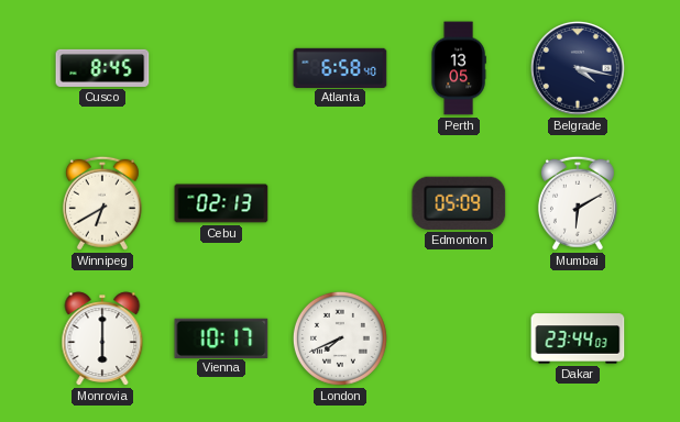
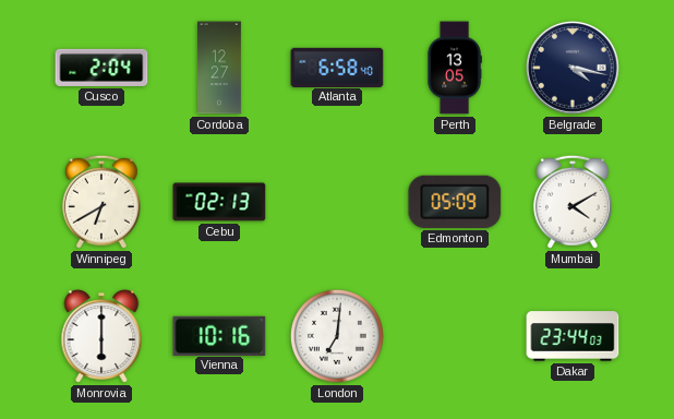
Cusco: 8:45 -> 2:04
Cordoba: none -> 12:27
Mumbai: 6:10 -> 4:10
Vienna: 10:17 -> 10:16
London: 7:41 -> 7:01
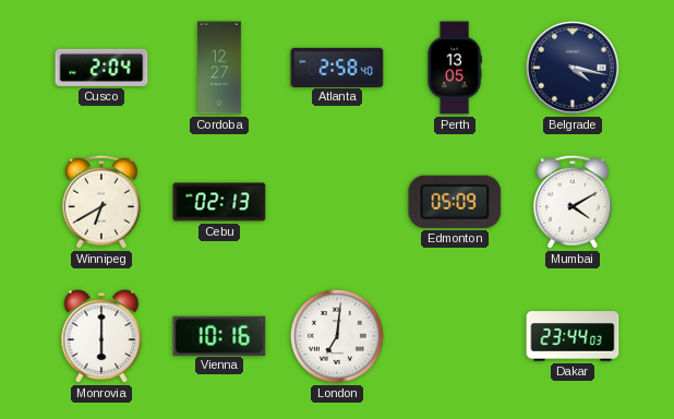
Atlanta: 6:58 -> 2:58
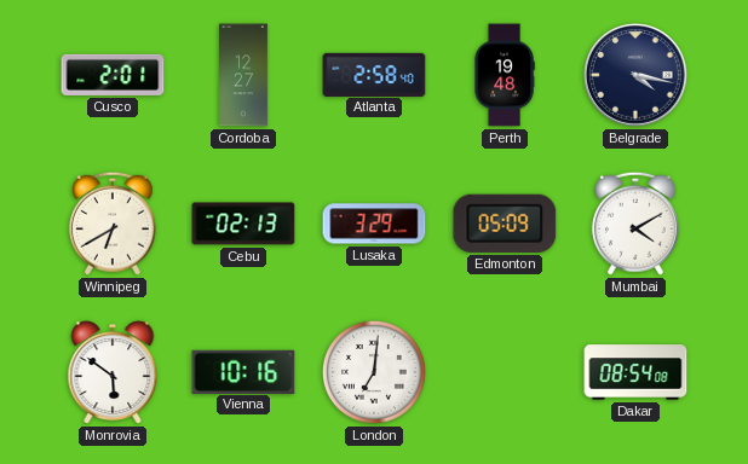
Cusco: 2:04 -> 2:01
Perth: 13:05 -> 19:48
Lusaka: none -> 3:29
Monrovia: 6:00 -> 5:51
Dakar: 23:44 -> 08:54
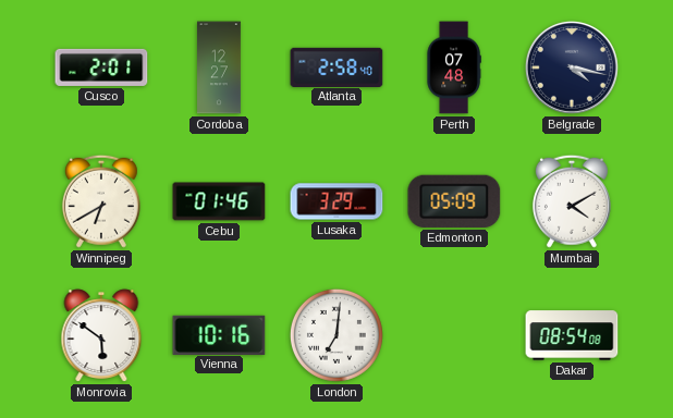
Perth: 19:48 -> 07:48
Cebu: 02:13 -> 01:46
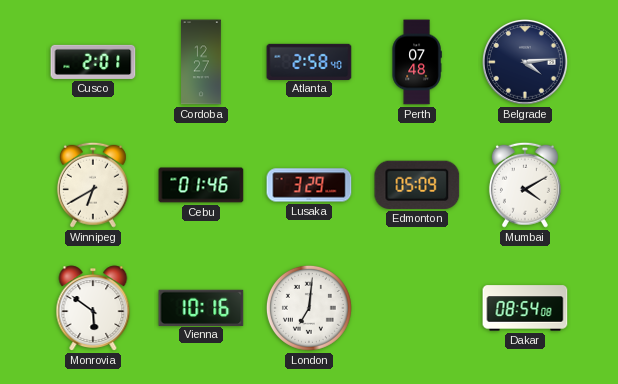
Belgrade: 4:17 -> 4:14
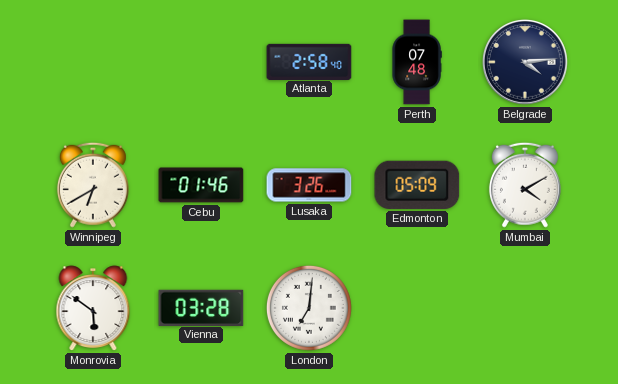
Cusco: 2:01 -> none
Cordoba: 12:27 -> none
Lusaka: 3:29 -> 3:26
Vienna: 10:16 -> 03:28
Dakar: 08:54 -> none
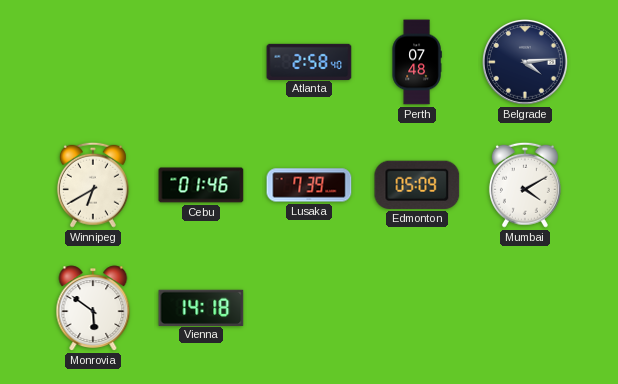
Lusaka: 3:26 -> 7:39
Vienna: 03:28 -> 14:18
London: 7:01 -> none
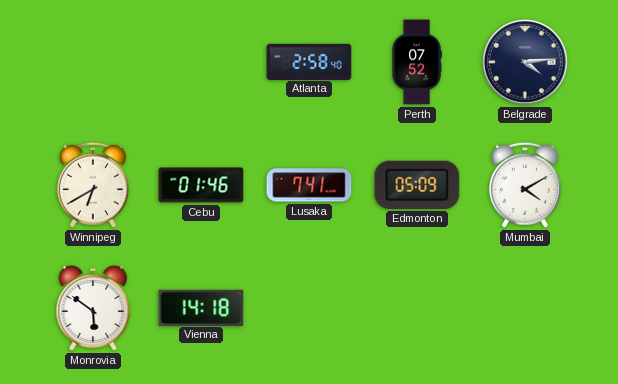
Perth: 07:48 -> 07:52
Lusaka: 7:39 -> 7:41
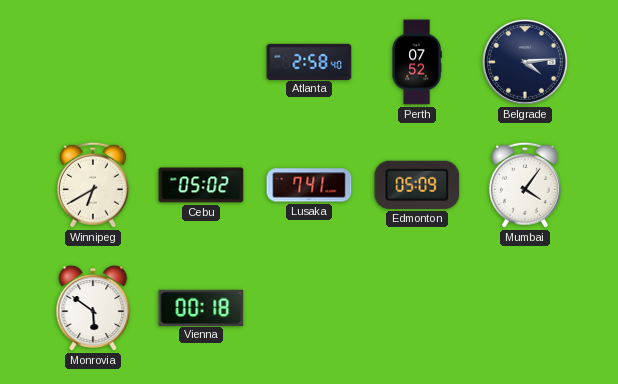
Cebu: 01:46 -> 05:02
Mumbai: 4:10 -> 4:06
Vienna: 14:18 -> 00:18
